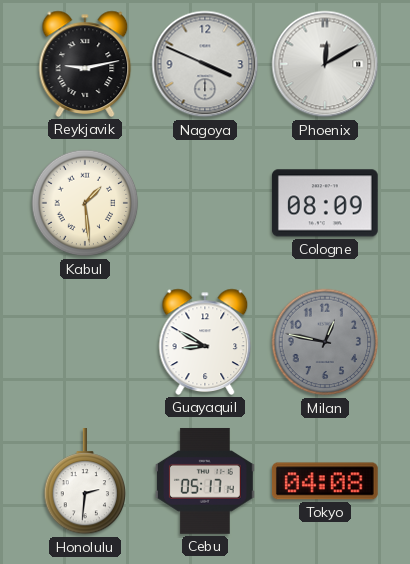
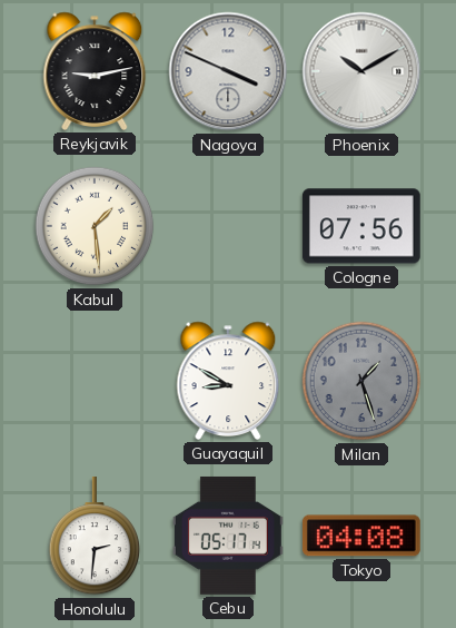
Phoenix: 12:10 -> 10:10
Cologne: 08:09 -> 07:56
Milan: 12:47 -> 1:27
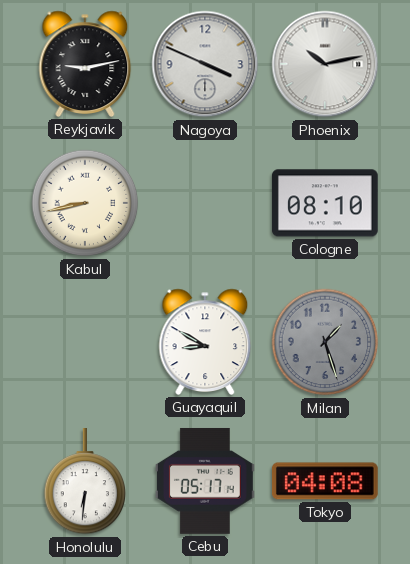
Phoenix: 10:10 -> 10:13
Kabul: 1:29 -> 8:43
Cologne: 07:56 -> 08:10
Honolulu: 2:31 -> 6:31
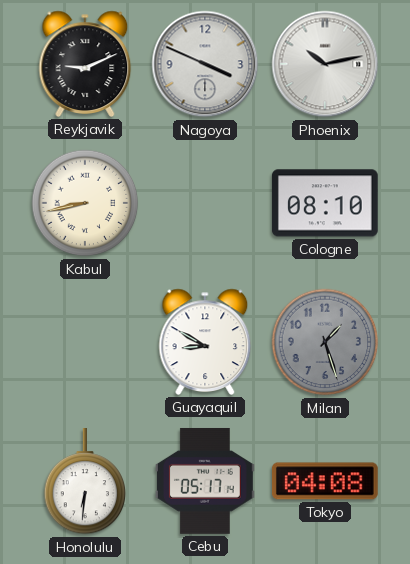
Reykjavik: 9:13 -> 9:11
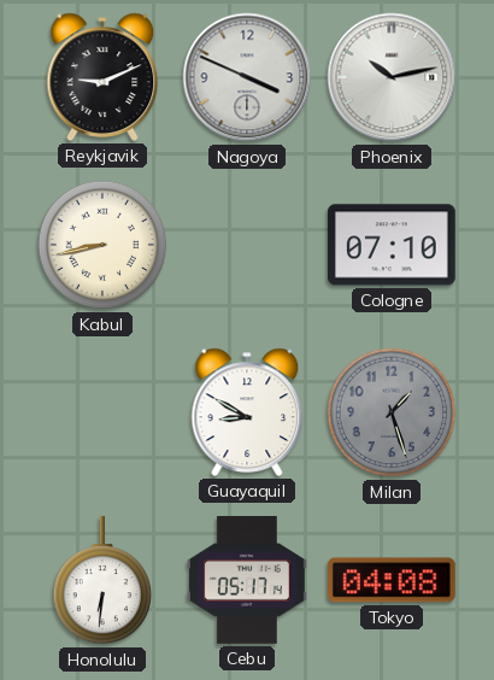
Cologne: 08:10 -> 07:10
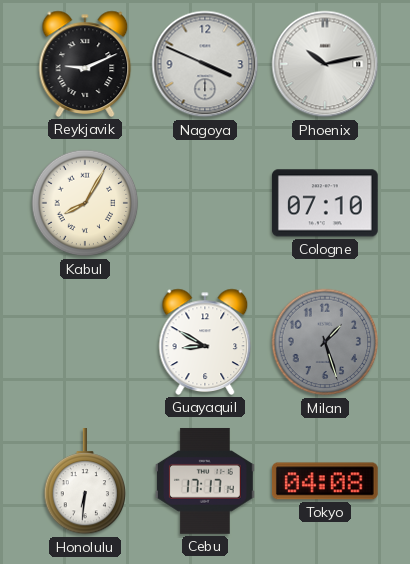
Kabul: 8:43 -> 8:05
Cebu: 05:17 -> 17:17
